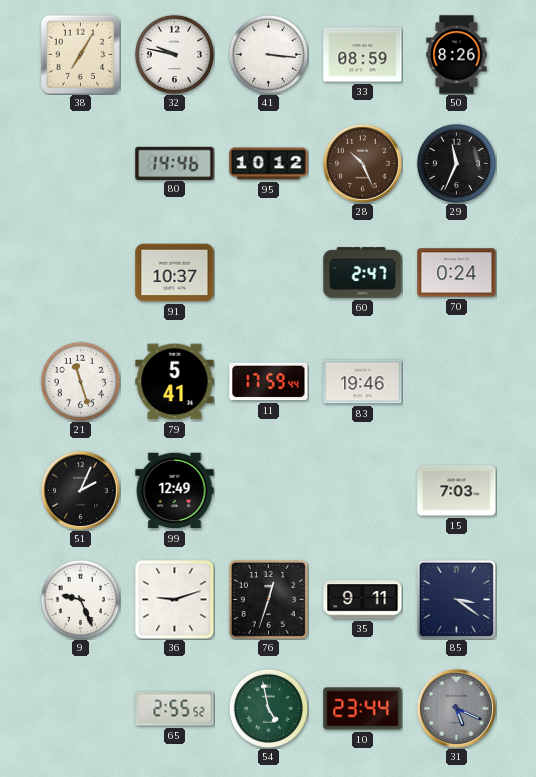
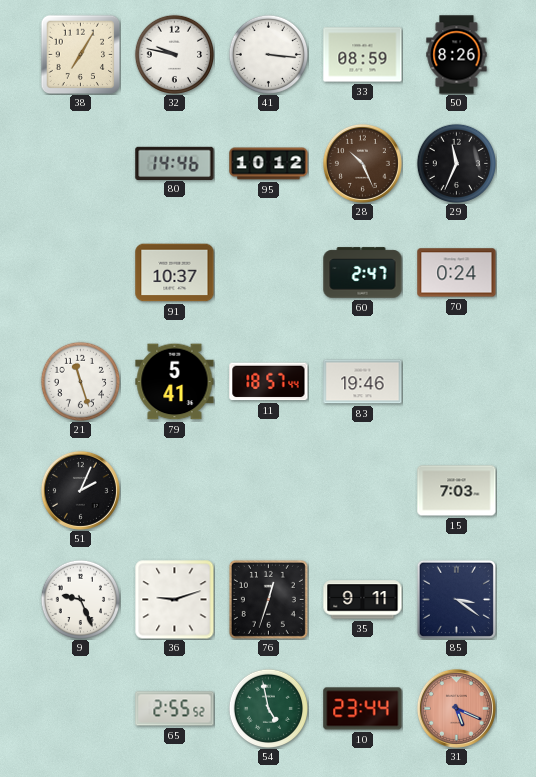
11: 17:59 -> 18:57
99: 12:49 -> none
31 dial: grey -> salmon
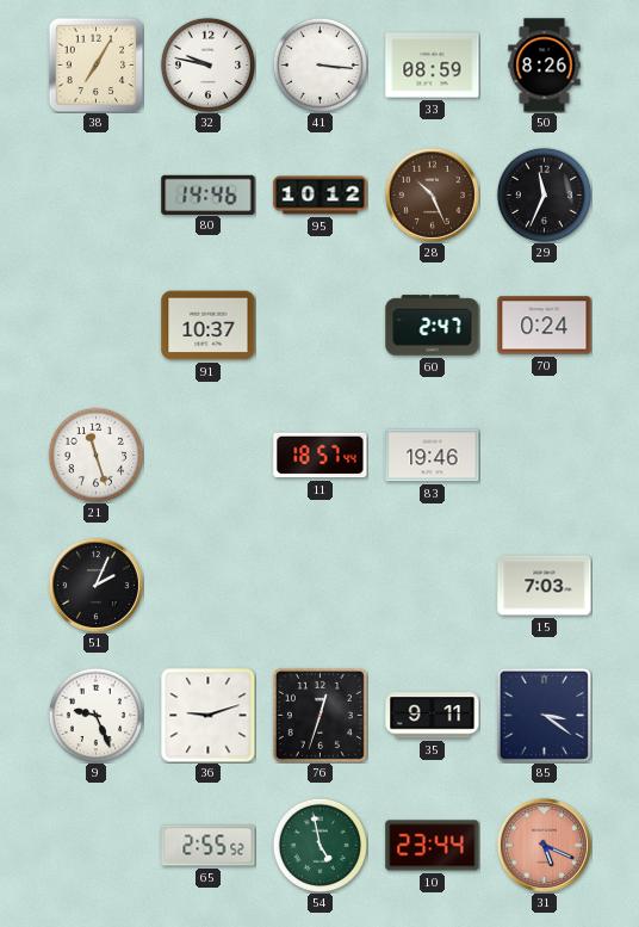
79: 5:41 -> none
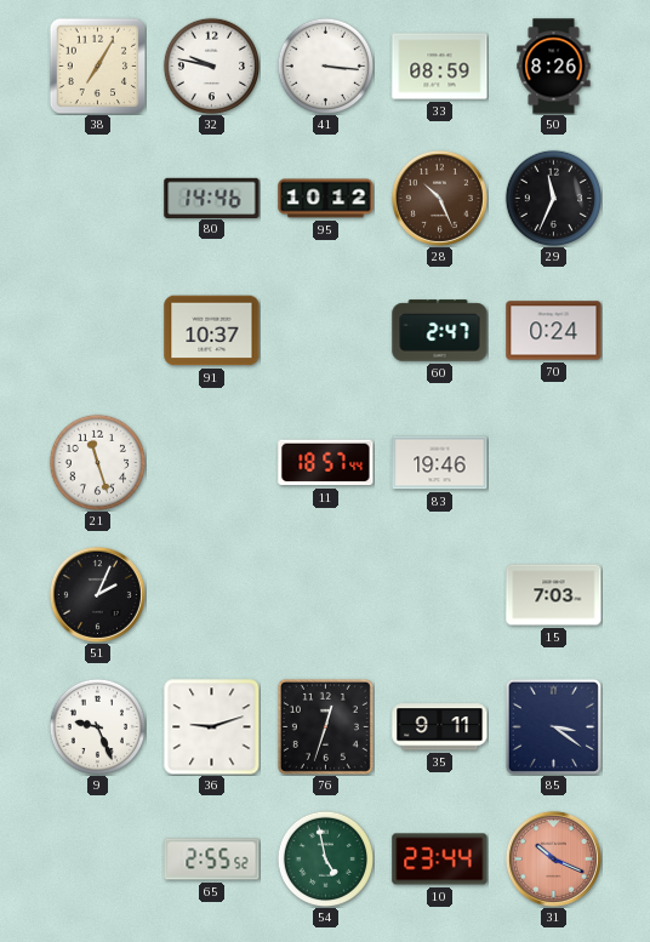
31: 5:19 -> 10:19
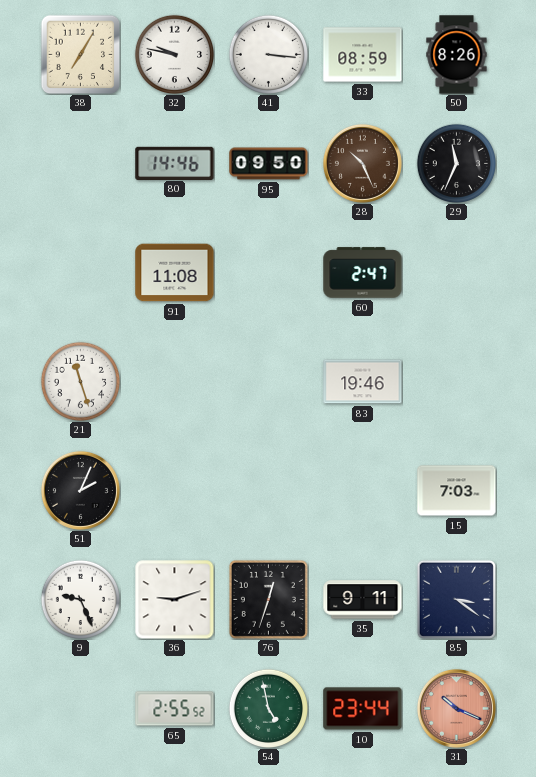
95: 10:12 -> 09:50
91: 10:37 -> 11:08
70: 0:24 -> none
11: 18:57 -> none
